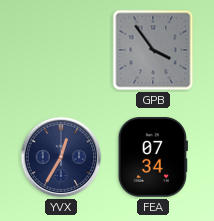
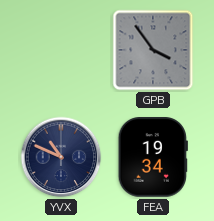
YVX: 12:35 -> 10:49
FEA: 07:34 -> 19:34
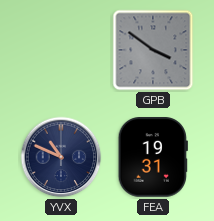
GPB: 3:54 -> 3:51
FEA: 19:34 -> 19:31
